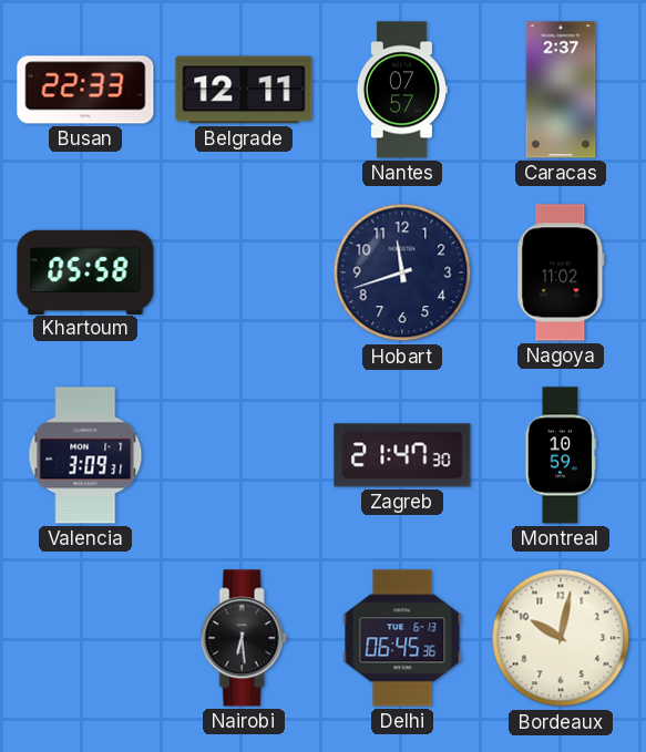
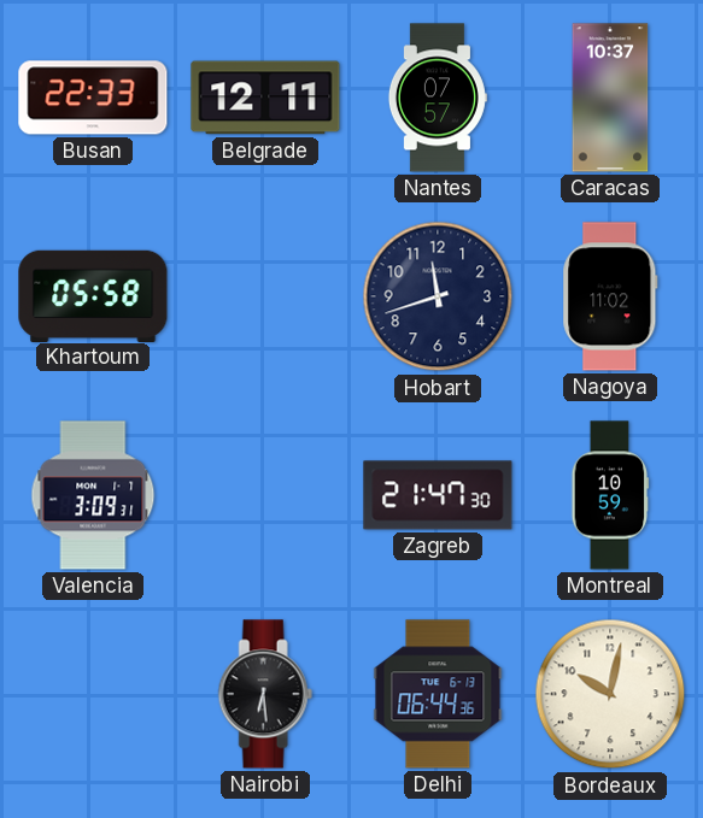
Caracas: 2:37 -> 10:37
Delhi: 06:45 -> 06:44
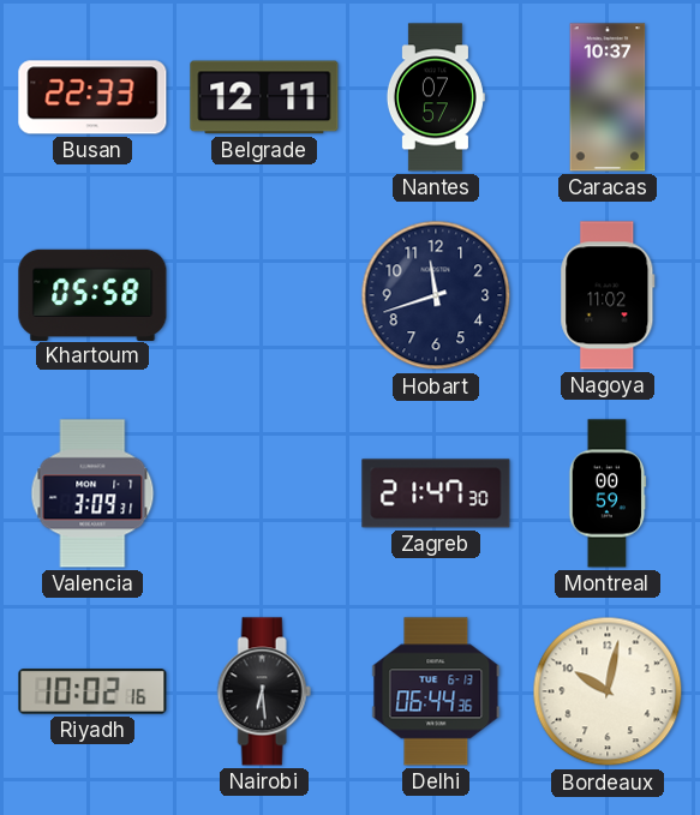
Montreal: 10:59 -> 00:59
Riyadh: none -> 10:02
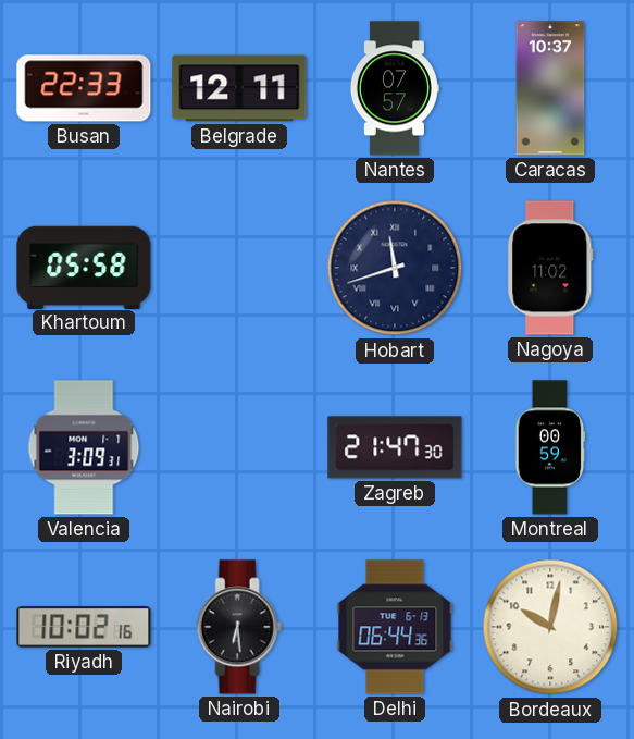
Hobart numerals: Arabic -> Roman
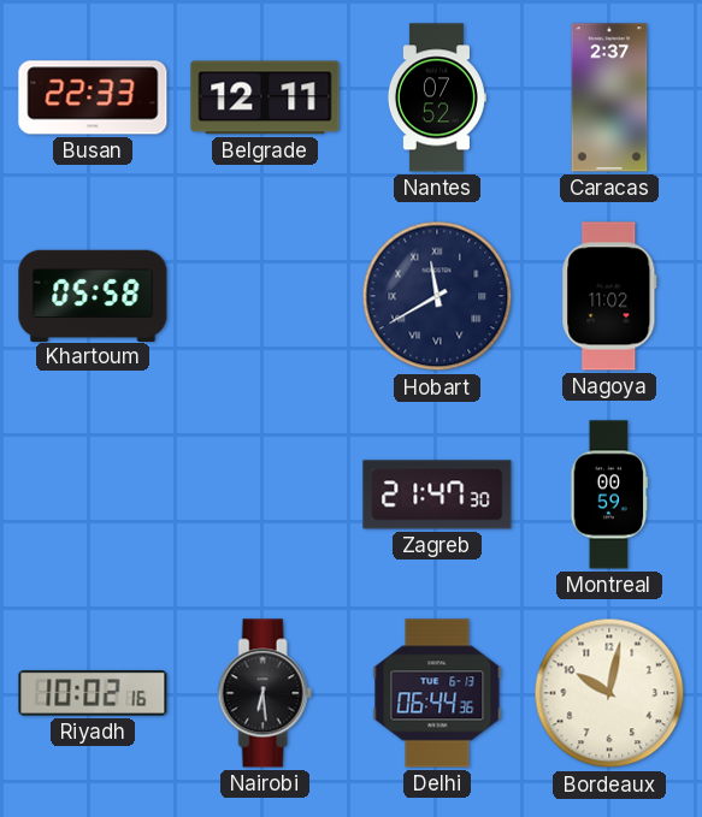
Nantes: 07:57 -> 07:52
Caracas: 10:37 -> 2:37
Hobart: 11:42 -> 11:40
Valencia: 3:09 -> none
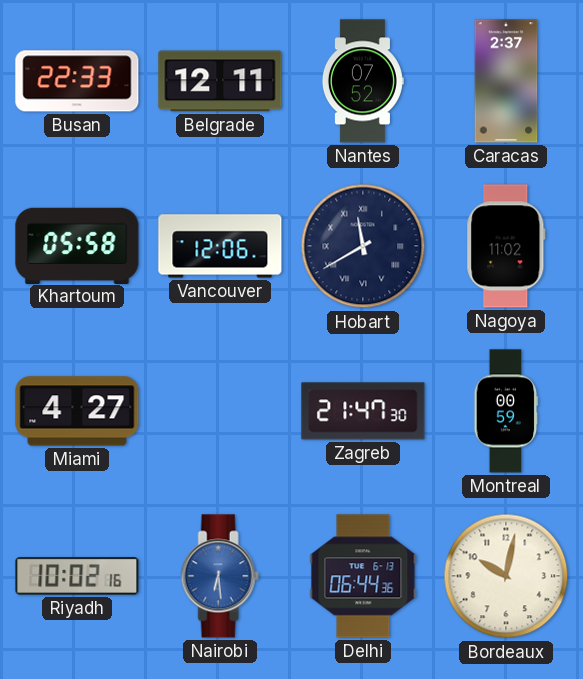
Vancouver: none -> 12:06
Miami: none -> 4:27
Nairobi dial: black -> blue
